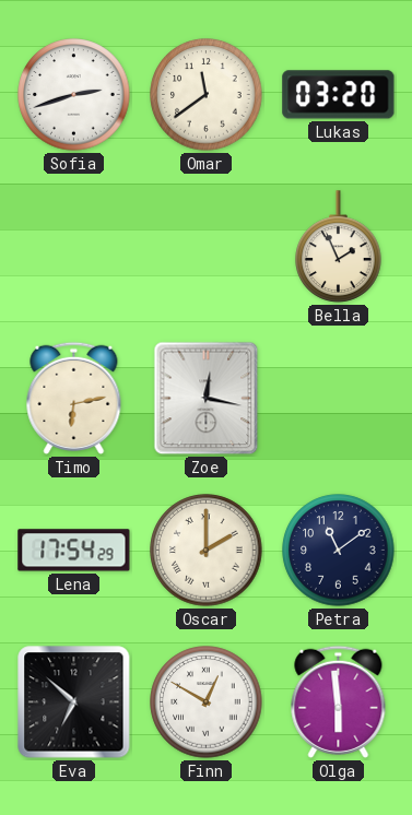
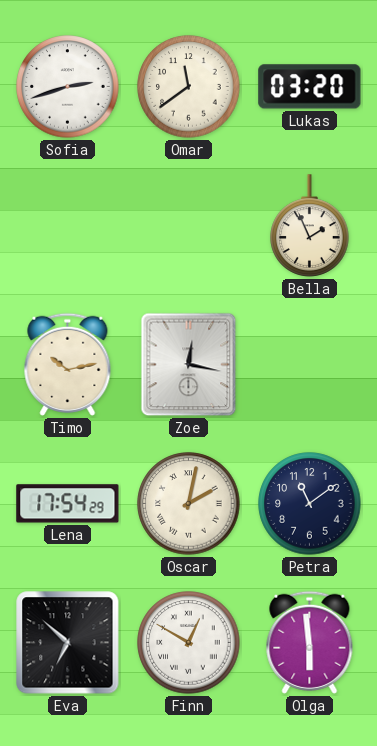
Timo: 6:13 -> 10:13
Oscar: 2:00 -> 2:02
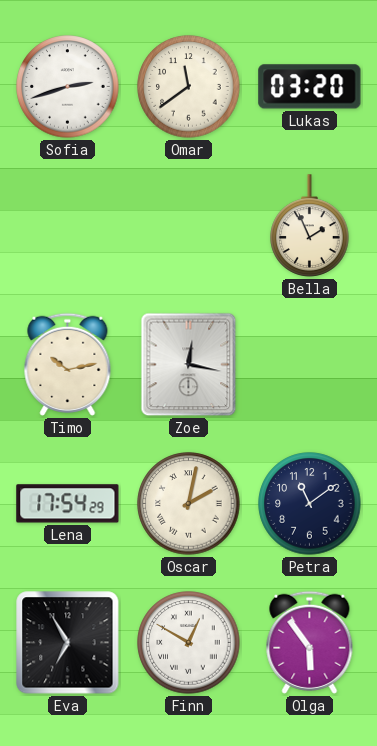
Eva: 6:52 -> 6:55
Olga: 5:59 -> 5:54
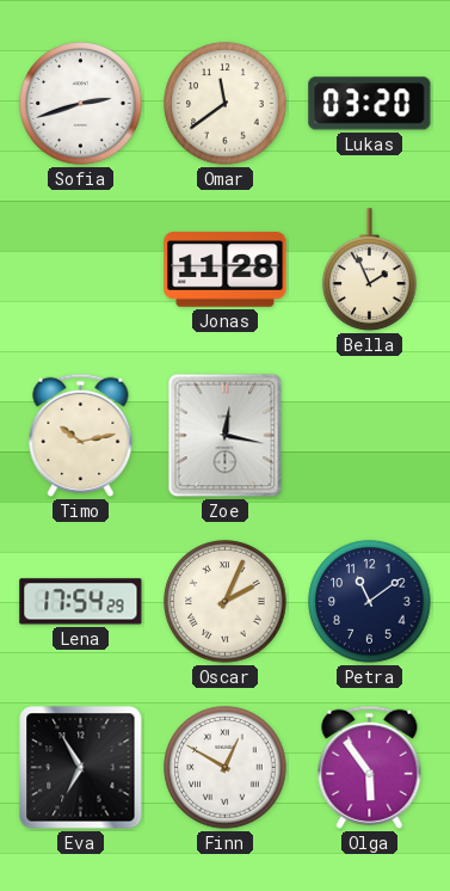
Jonas: none -> 11:28
Oscar: 2:02 -> 2:04
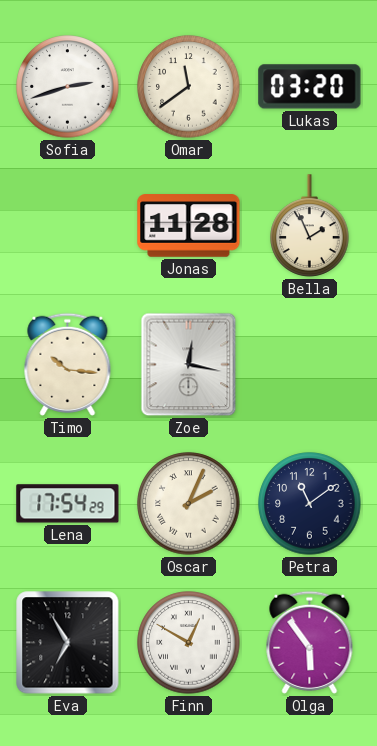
Timo: 10:13 -> 10:16
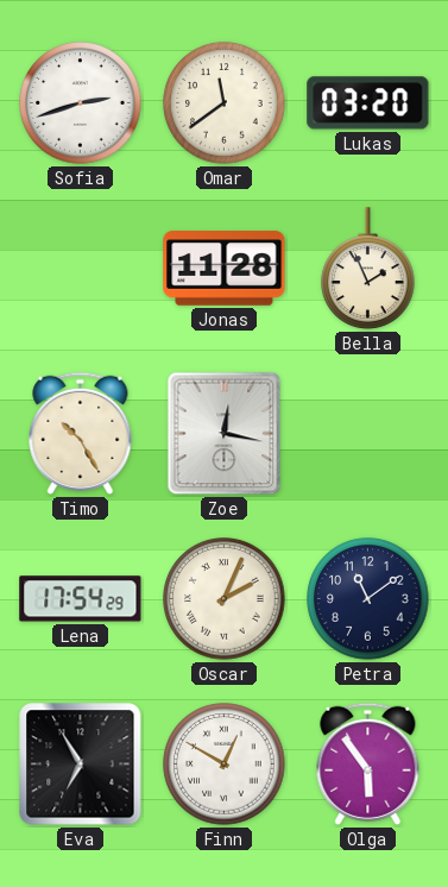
Timo: 10:16 -> 10:25
